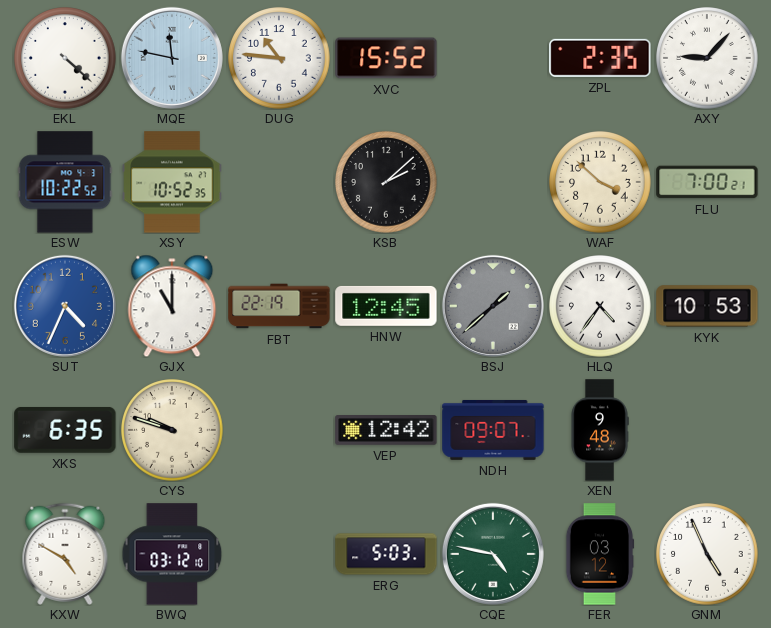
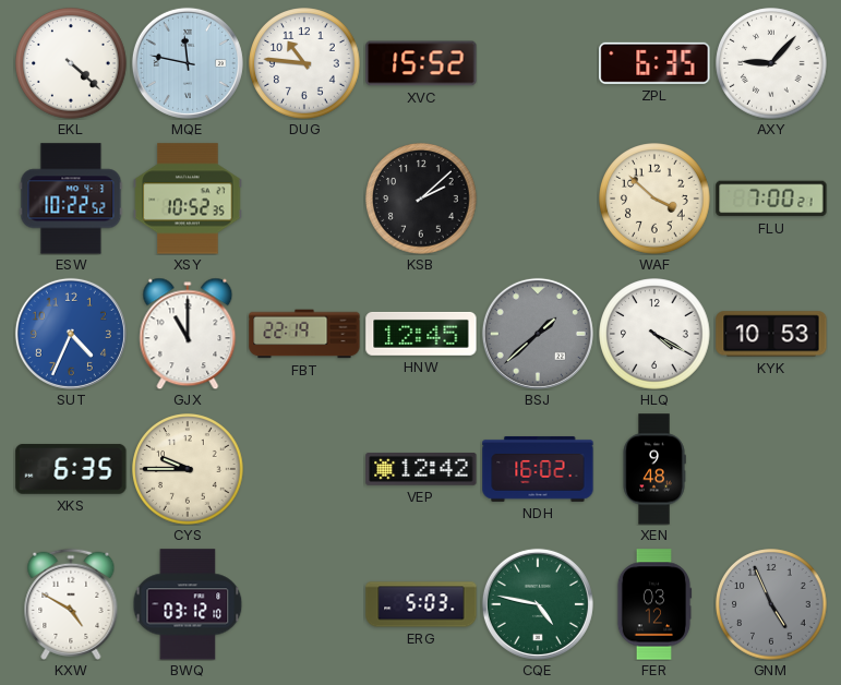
ZPL: 2:35 -> 6:35
HLQ: 4:36 -> 4:20
CYS: 9:48 -> 9:45
NDH: 09:07 -> 16:02
GNM dial: white -> grey
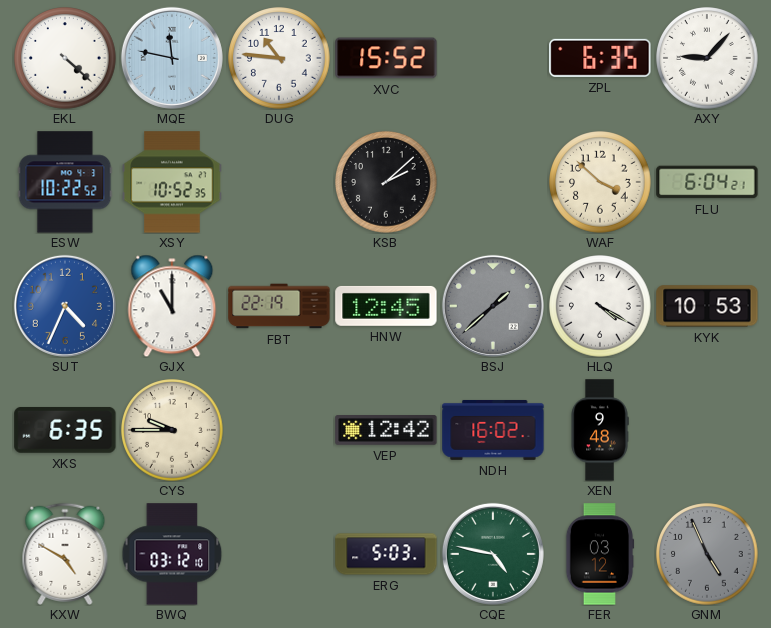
FLU: 7:00 -> 6:04
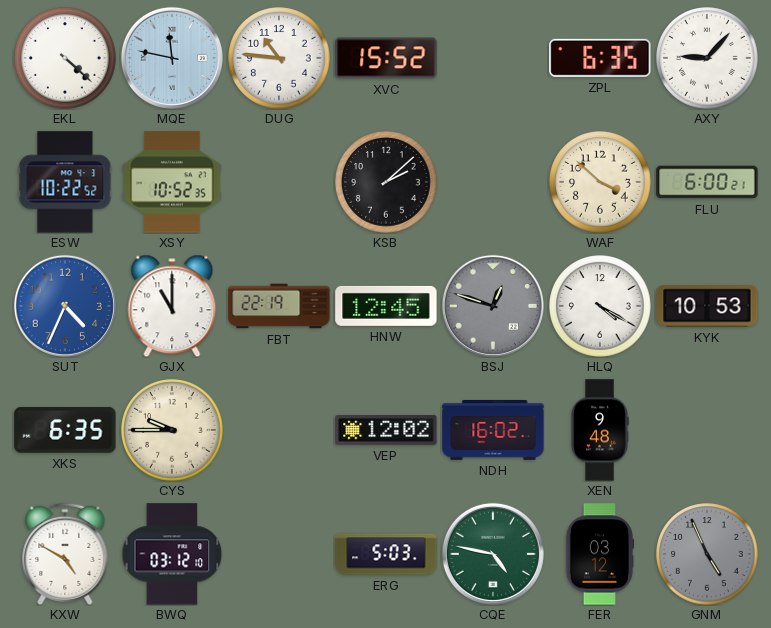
FLU: 6:04 -> 6:00
BSJ: 1:38 -> 12:48
VEP: 12:42 -> 12:02
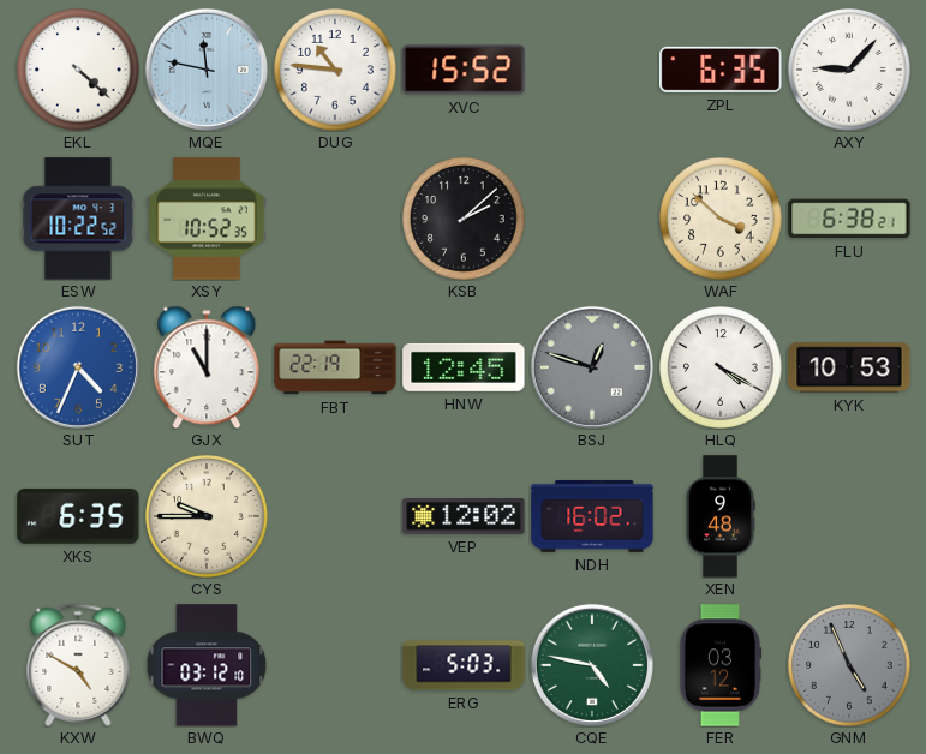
FLU: 6:00 -> 6:38
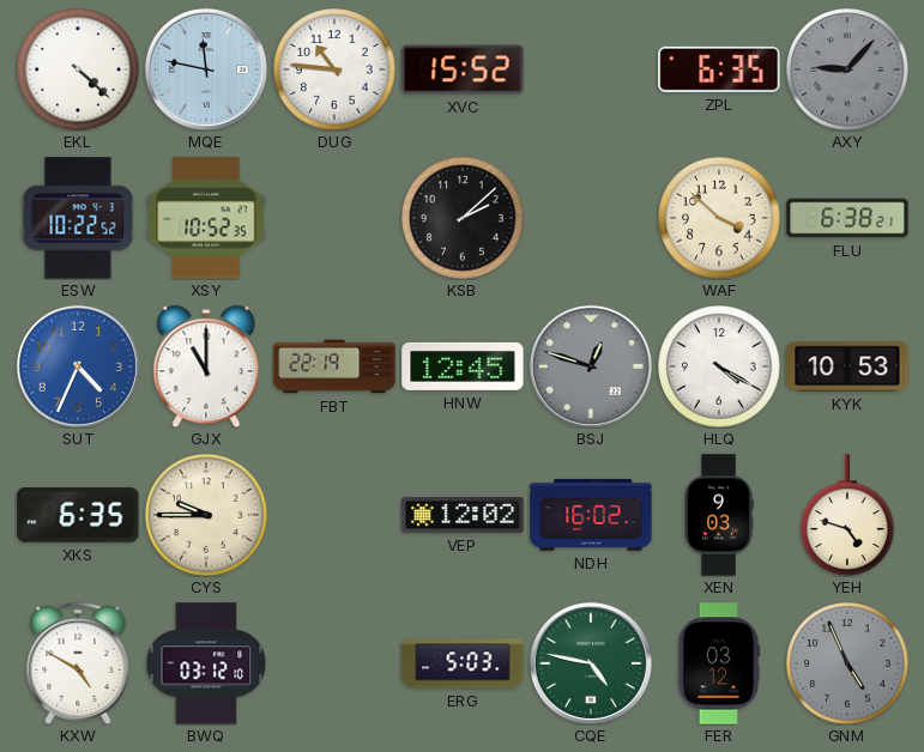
AXY dial: white -> grey
XEN: 9:48 -> 9:03
YEH: none -> 4:48
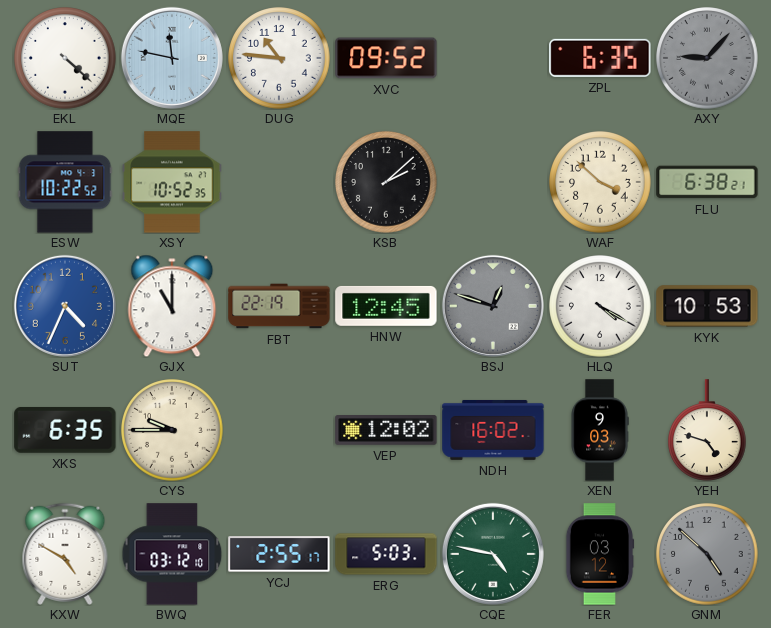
XVC: 15:52 -> 09:52
YCJ: none -> 2:55
GNM: 4:56 -> 4:52
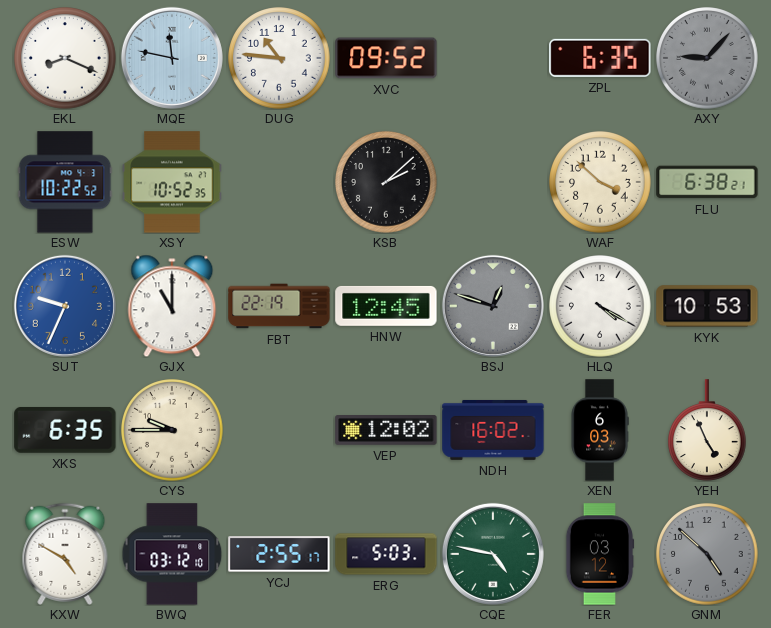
EKL: 4:22 -> 8:19
SUT: 4:34 -> 9:34
XEN: 9:03 -> 6:03
YEH: 4:48 -> 4:56
